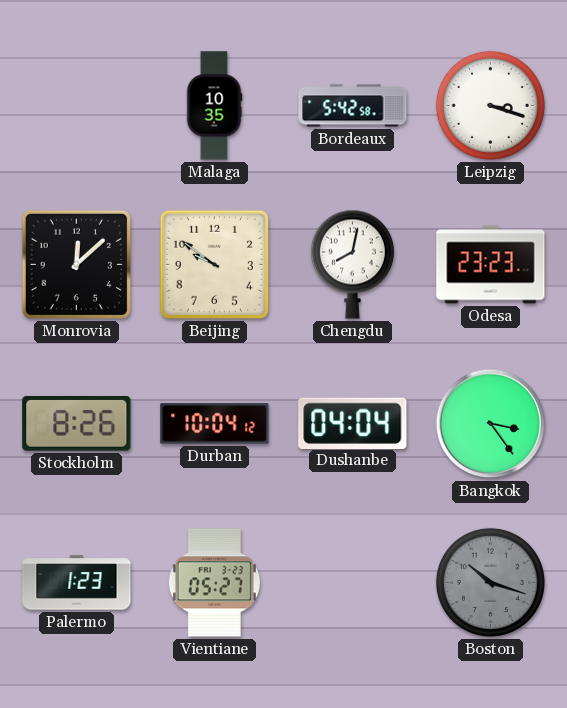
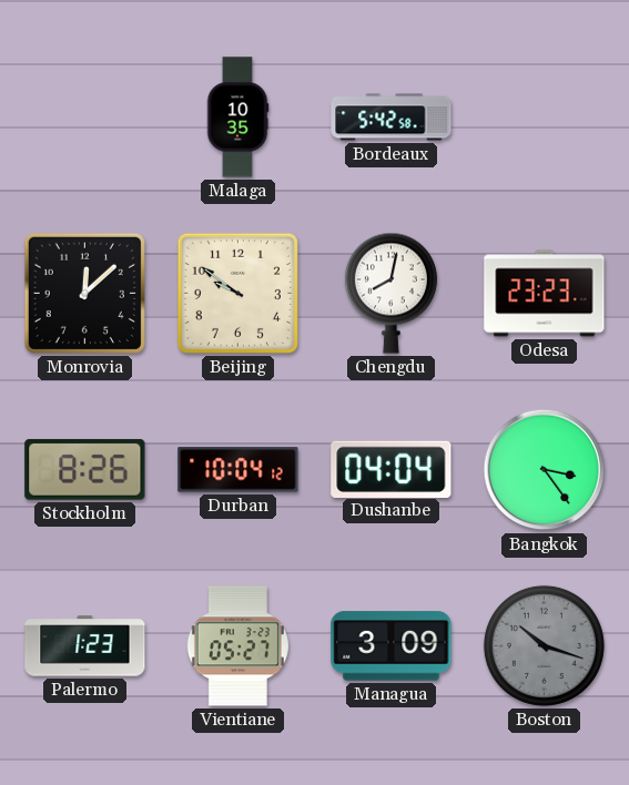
Leipzig: 3:18 -> none
Managua: none -> 3:09
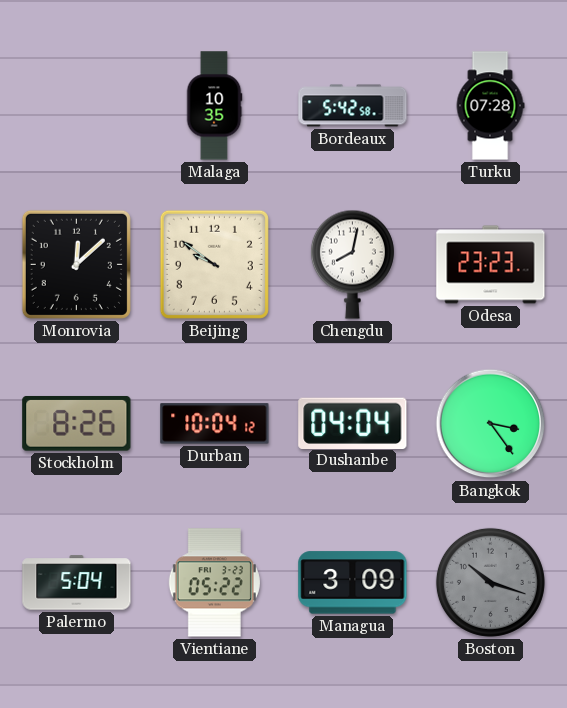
Turku: none -> 07:28
Palermo: 1:23 -> 5:04
Vientiane: 05:27 -> 05:22
